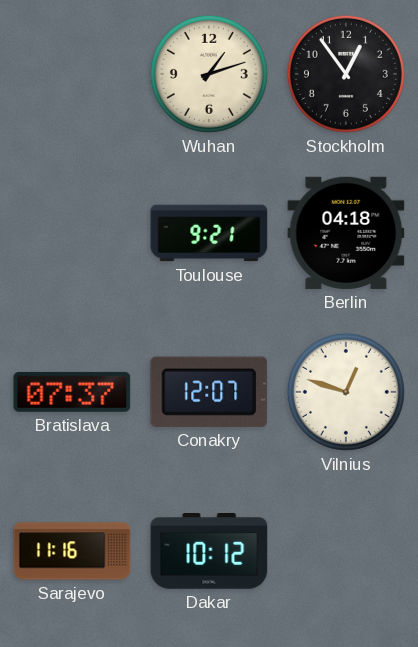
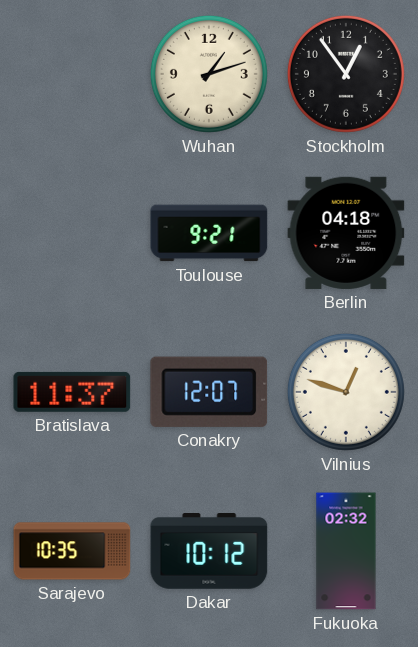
Bratislava: 07:37 -> 11:37
Sarajevo: 11:16 -> 10:35
Fukuoka: none -> 02:32
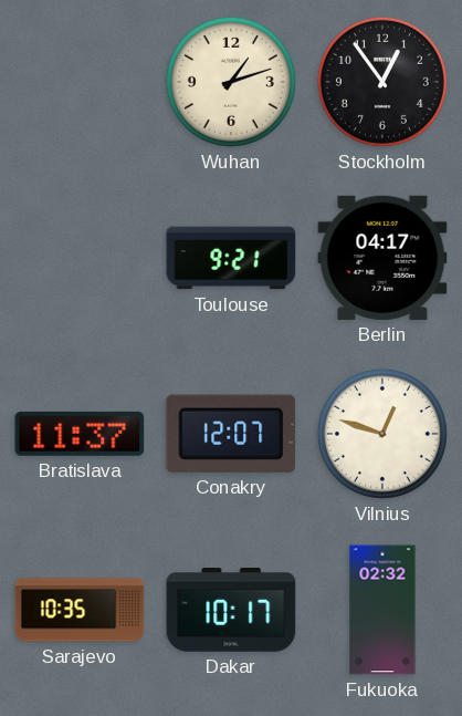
Berlin: 04:18 -> 04:17
Dakar: 10:12 -> 10:17
